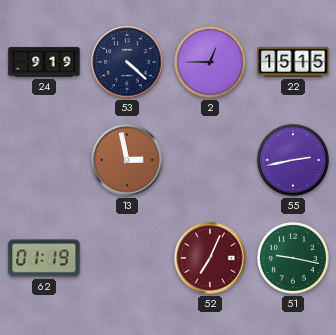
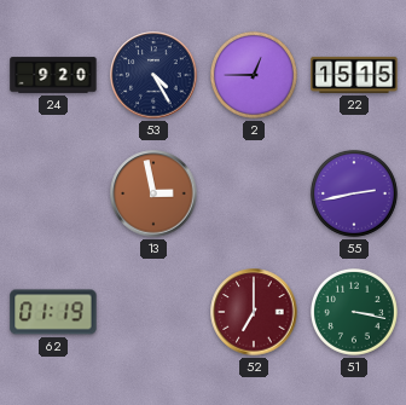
24: 9:19 -> 9:20
53: 4:22 -> 4:25
52: 7:04 -> 7:00
51: 9:17 -> 3:17
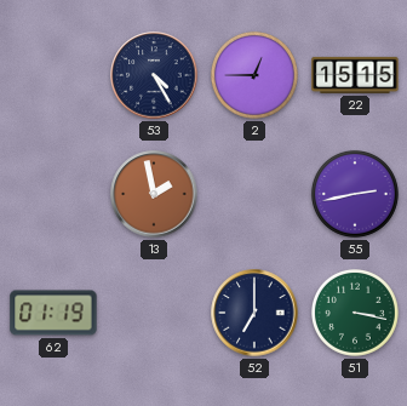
24: 9:20 -> none
13: 2:58 -> 1:58
52 dial: burgundy -> navy
